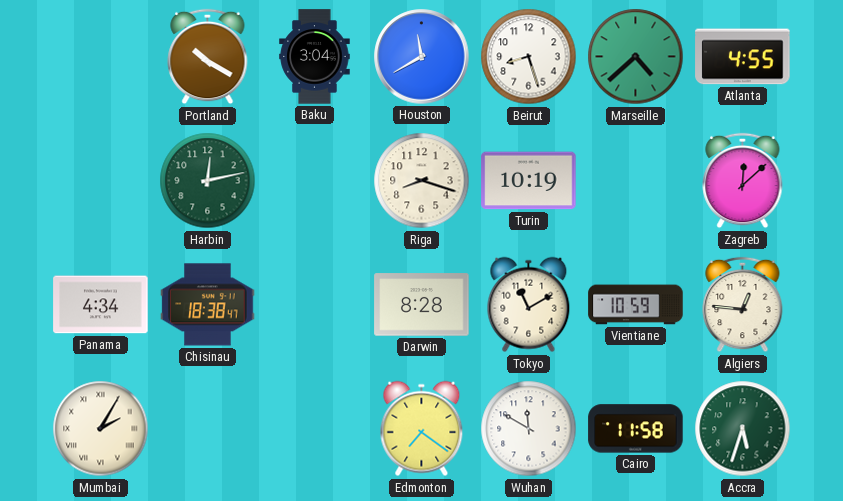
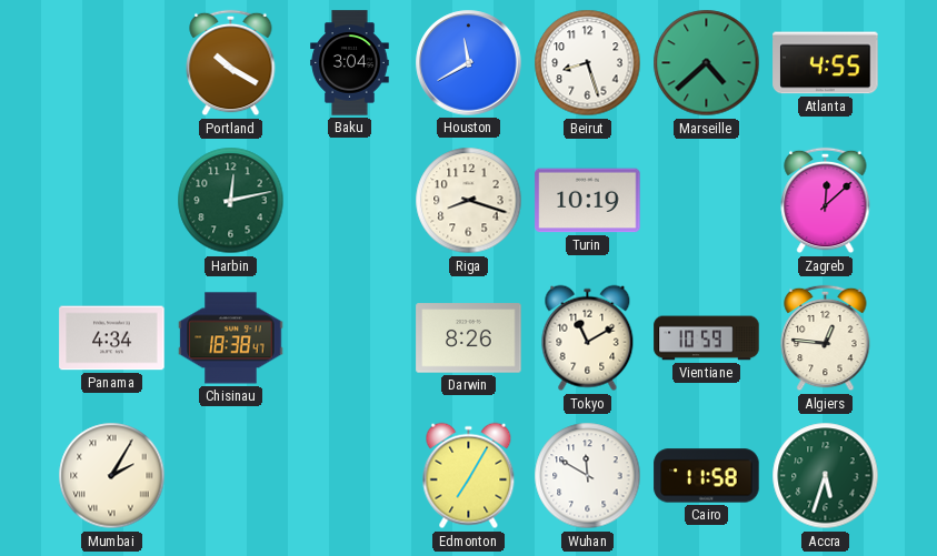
Darwin: 8:28 -> 8:26
Edmonton: 7:21 -> 7:05
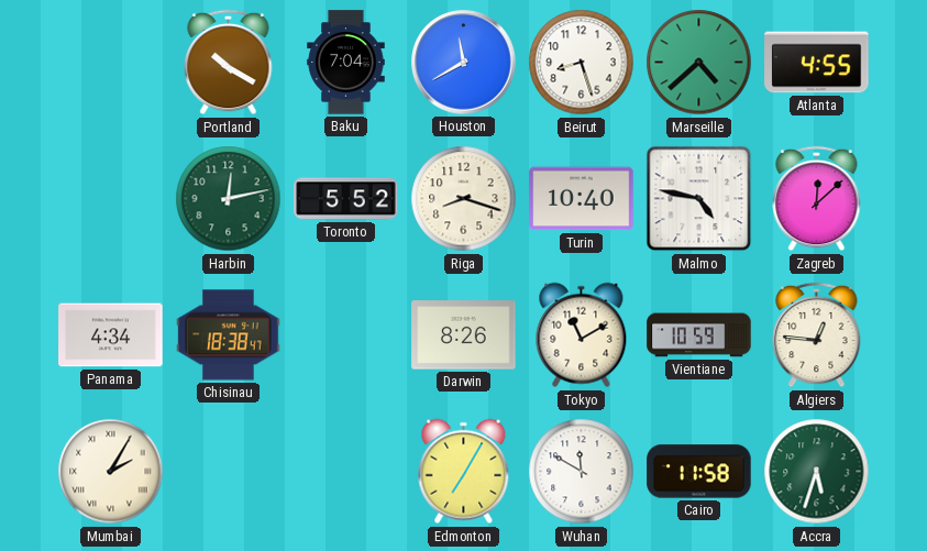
Baku: 3:04 -> 7:04
Toronto: none -> 5:52
Turin: 10:19 -> 10:40
Malmo: none -> 4:47
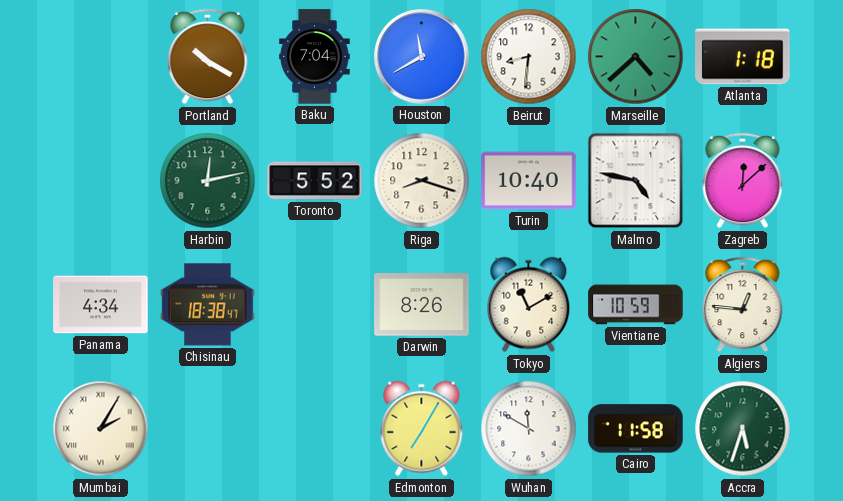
Beirut: 8:27 -> 8:31
Atlanta: 4:55 -> 1:18
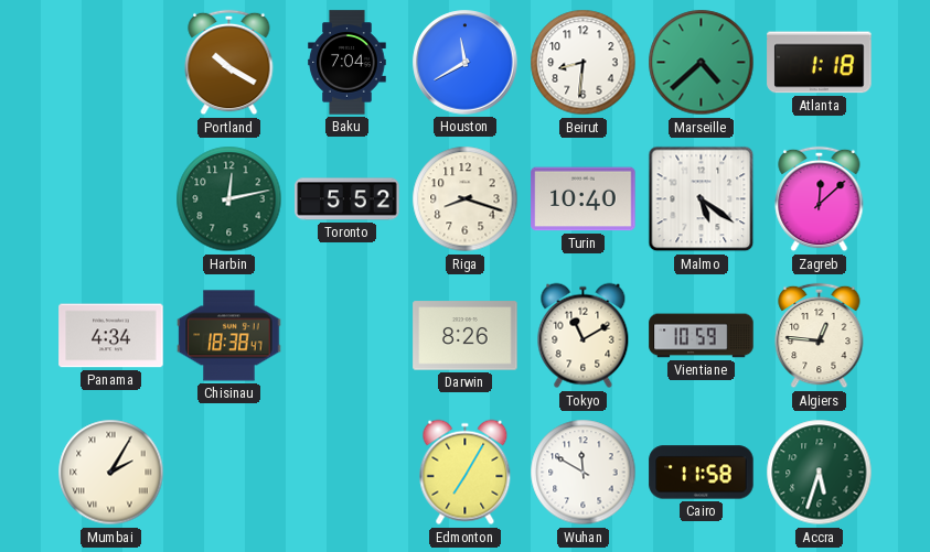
Malmo: 4:47 -> 5:21
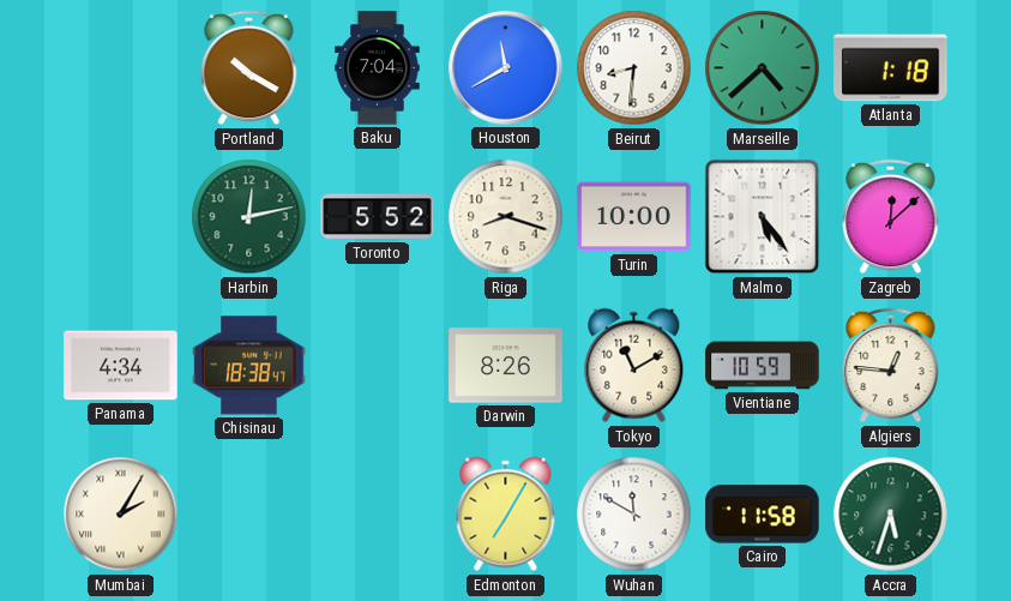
Turin: 10:40 -> 10:00
Malmo: 5:21 -> 5:24
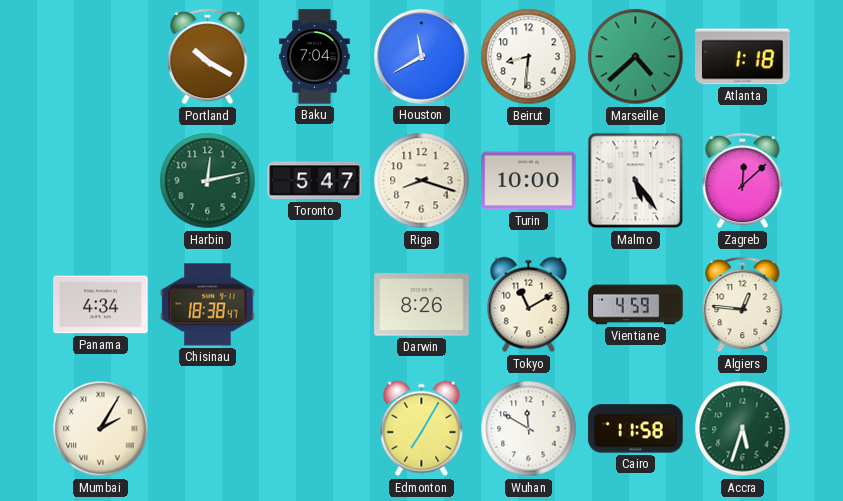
Toronto: 5:52 -> 5:47
Vientiane: 10:59 -> 4:59
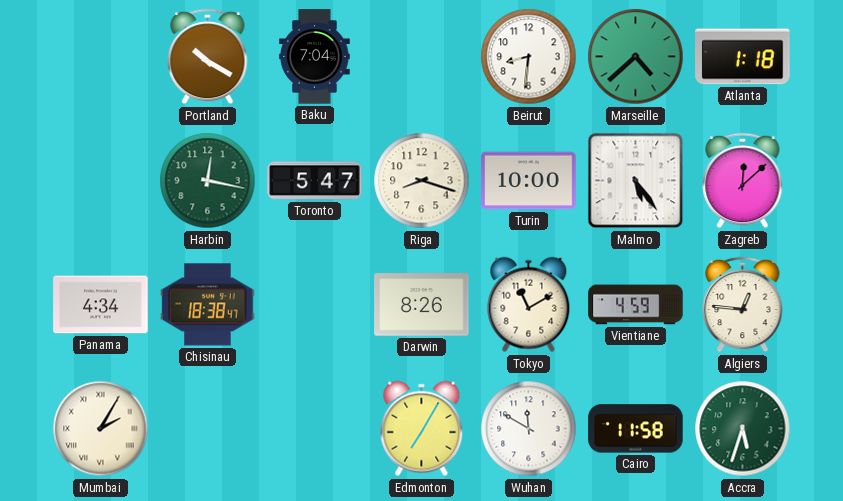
Houston: 11:40 -> none
Harbin: 12:13 -> 12:17
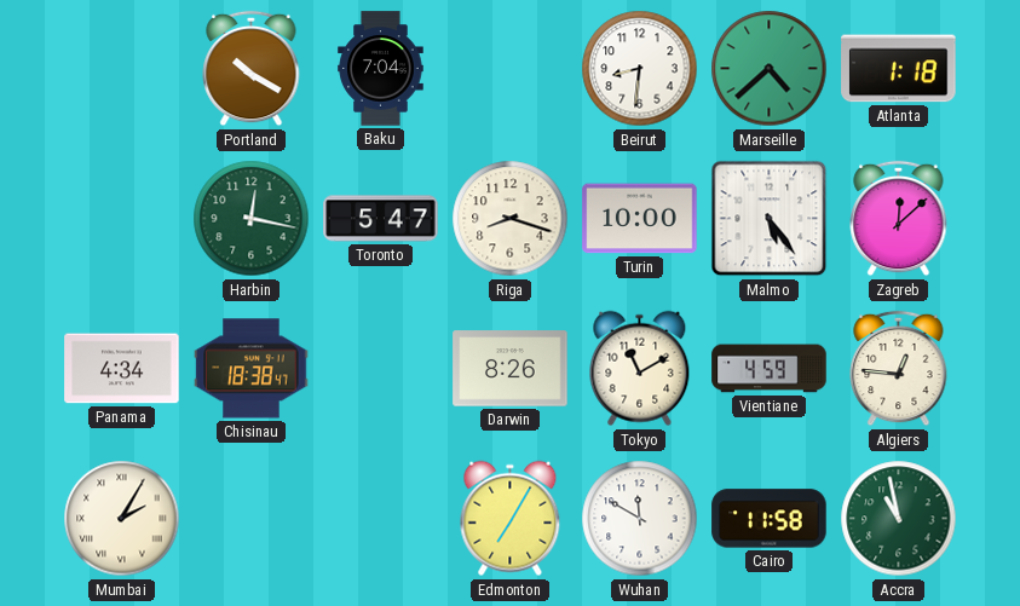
Accra: 5:33 -> 10:58
